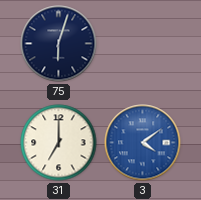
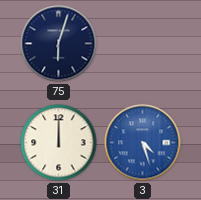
31: 7:00 -> 12:00
3: 4:09 -> 4:27
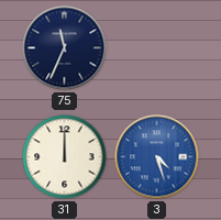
75: 6:03 -> 11:34
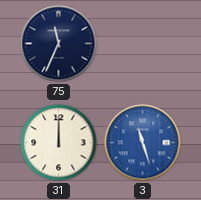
3: 4:27 -> 11:27
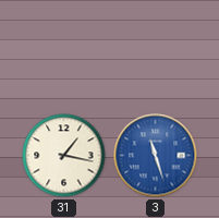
75: 11:34 -> none
31: 12:00 -> 1:17
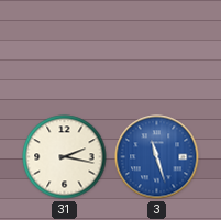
31: 1:17 -> 2:17
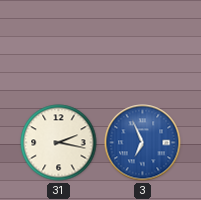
3: 11:27 -> 6:56
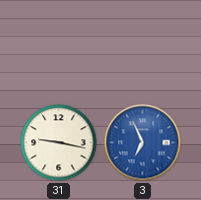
31: 2:17 -> 9:17
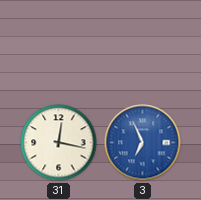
31: 9:17 -> 12:17
